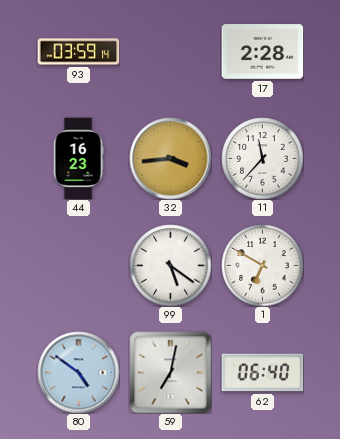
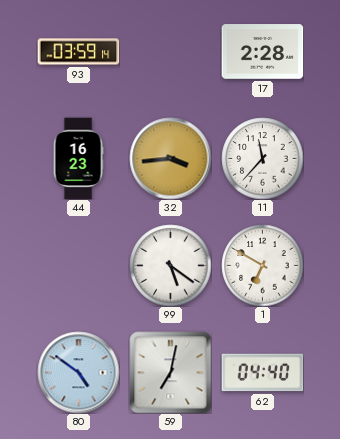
62: 06:40 -> 04:40
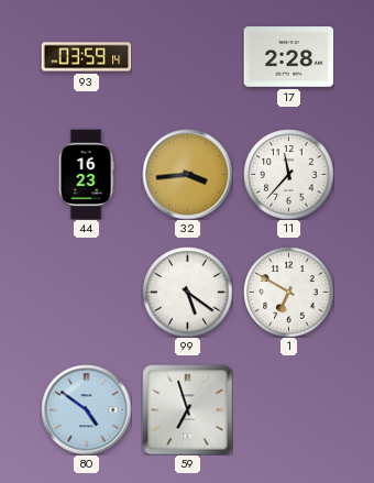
59: 7:02 -> 6:57
62: 04:40 -> none
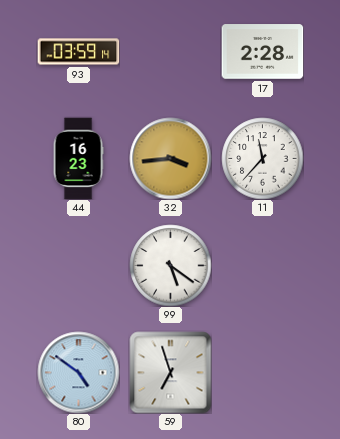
1: 6:50 -> none
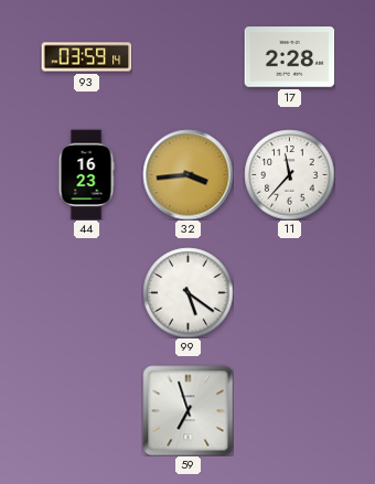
80: 4:51 -> none
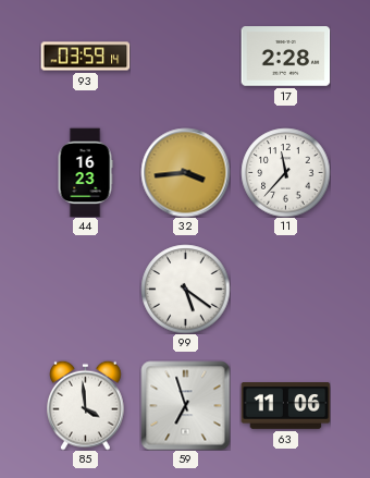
85: none -> 3:59
63: none -> 11:06
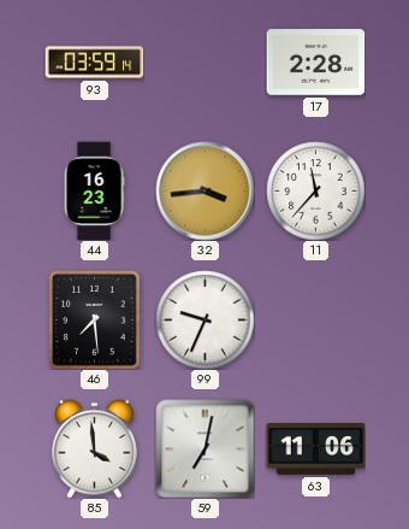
46: none -> 7:29
99: 5:21 -> 9:34
59: 6:57 -> 7:02
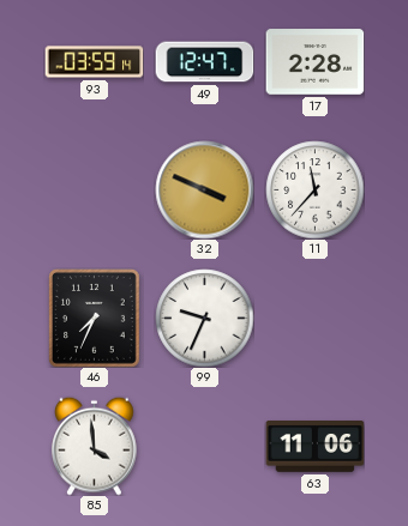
49: none -> 12:47
44: 16:23 -> none
32: 3:44 -> 3:49
46: 7:29 -> 7:34
59: 7:02 -> none
